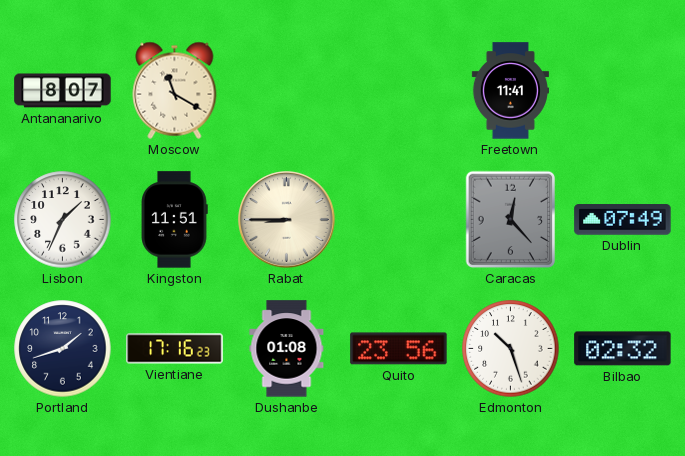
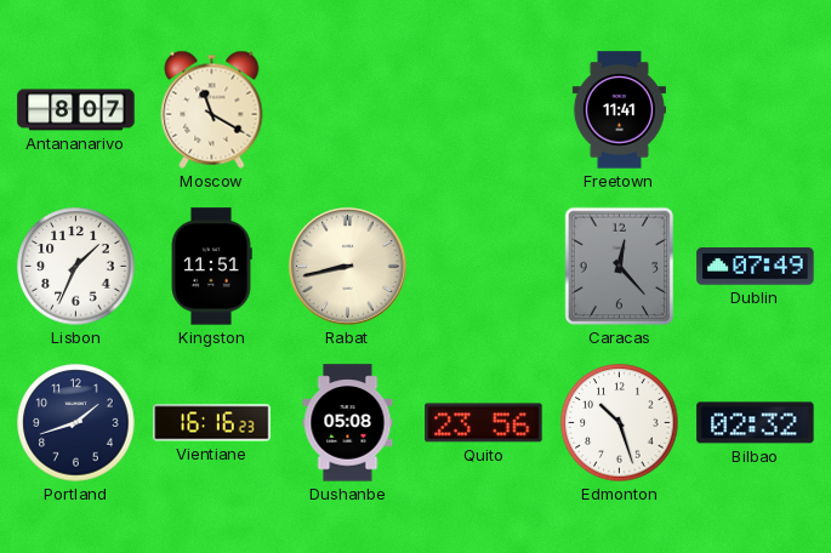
Rabat: 8:45 -> 8:43
Vientiane: 17:16 -> 16:16
Dushanbe: 01:08 -> 05:08
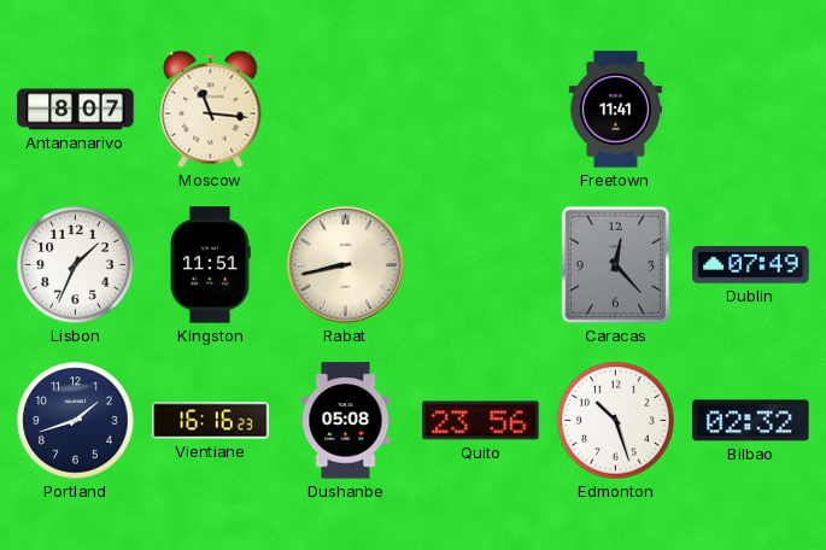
Moscow: 11:20 -> 11:16
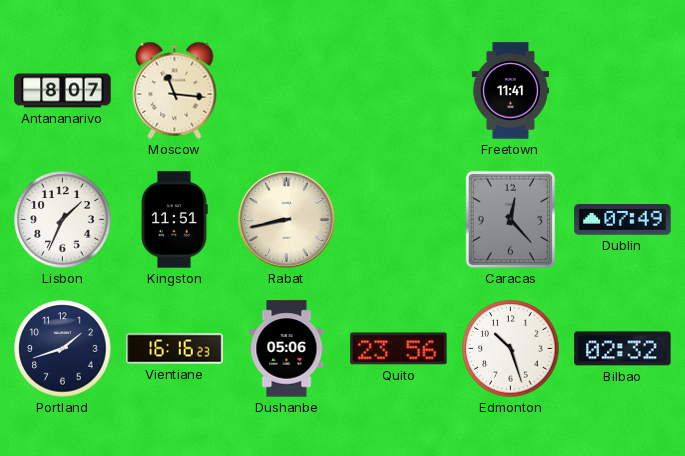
Dushanbe: 05:08 -> 05:06
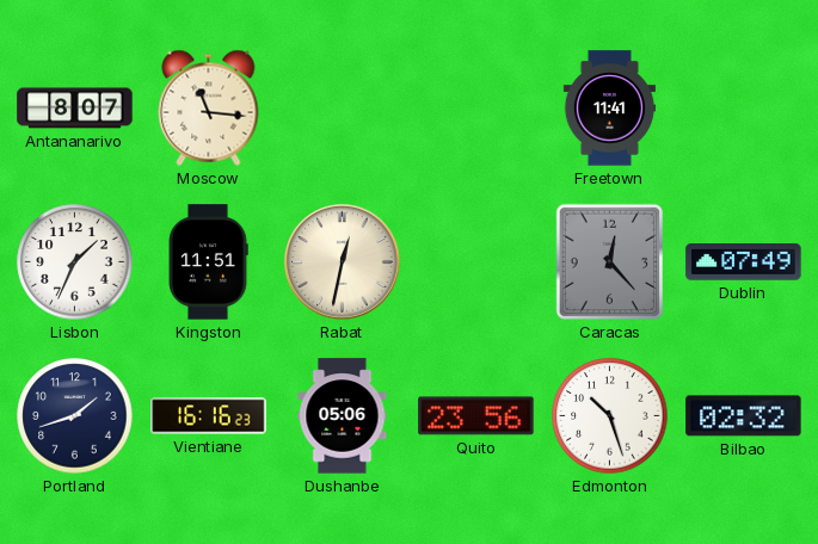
Rabat: 8:43 -> 12:32
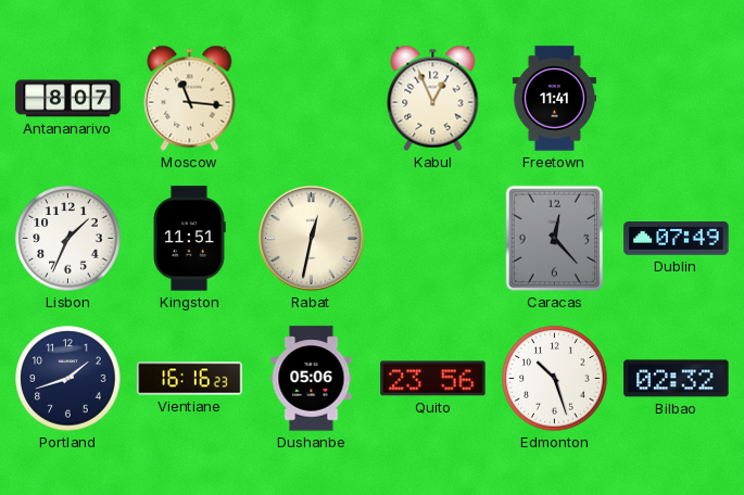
Kabul: none -> 12:56
